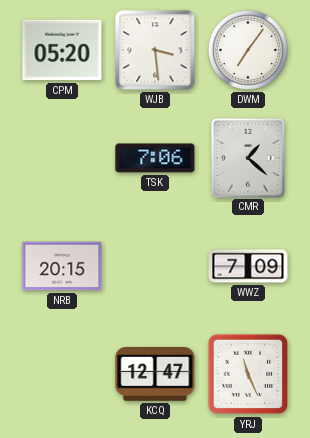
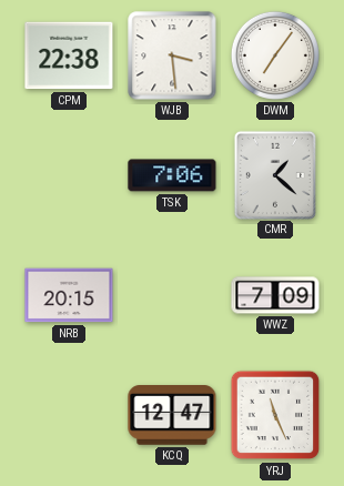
CPM: 05:20 -> 22:38
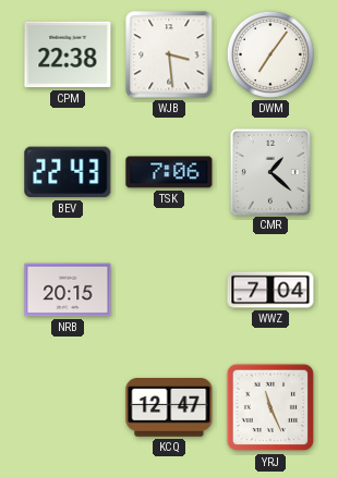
BEV: none -> 22:43
WWZ: 7:09 -> 7:04
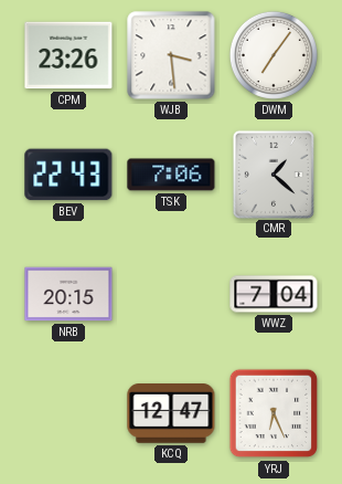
CPM: 22:38 -> 23:26
YRJ: 11:26 -> 6:26
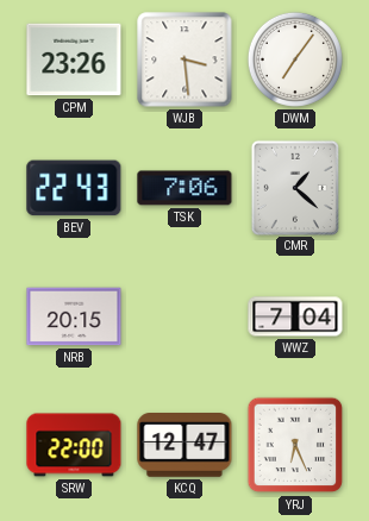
SRW: none -> 22:00
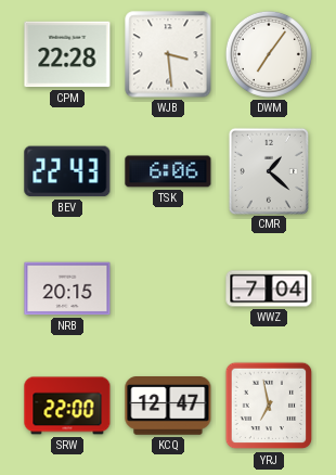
CPM: 23:26 -> 22:28
TSK: 7:06 -> 6:06
YRJ: 6:26 -> 6:58
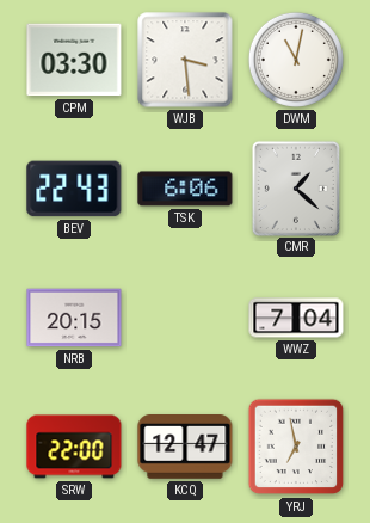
CPM: 22:28 -> 03:30
DWM: 7:06 -> 11:02
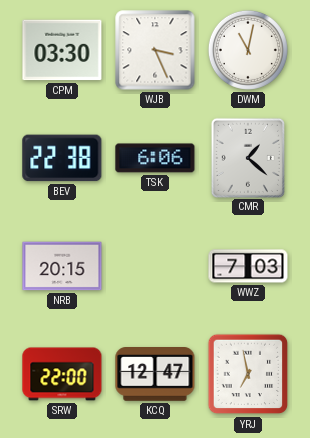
WJB: 3:29 -> 3:26
BEV: 22:43 -> 22:38
WWZ: 7:04 -> 7:03
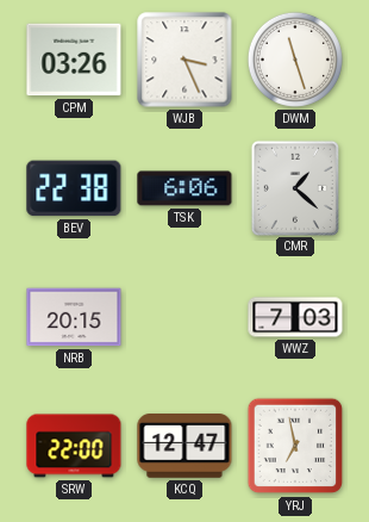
CPM: 03:30 -> 03:26
DWM: 11:02 -> 11:27
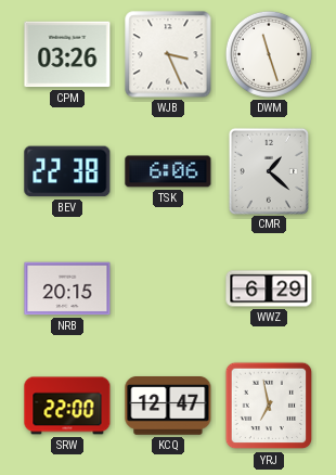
WWZ: 7:03 -> 6:29
